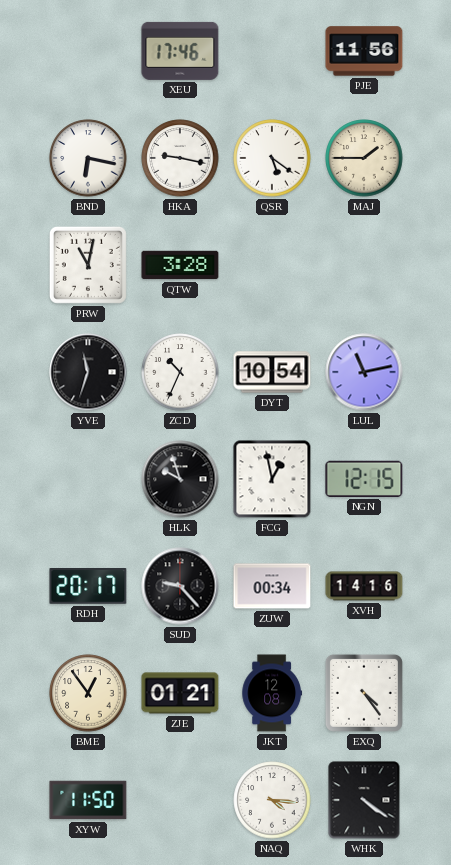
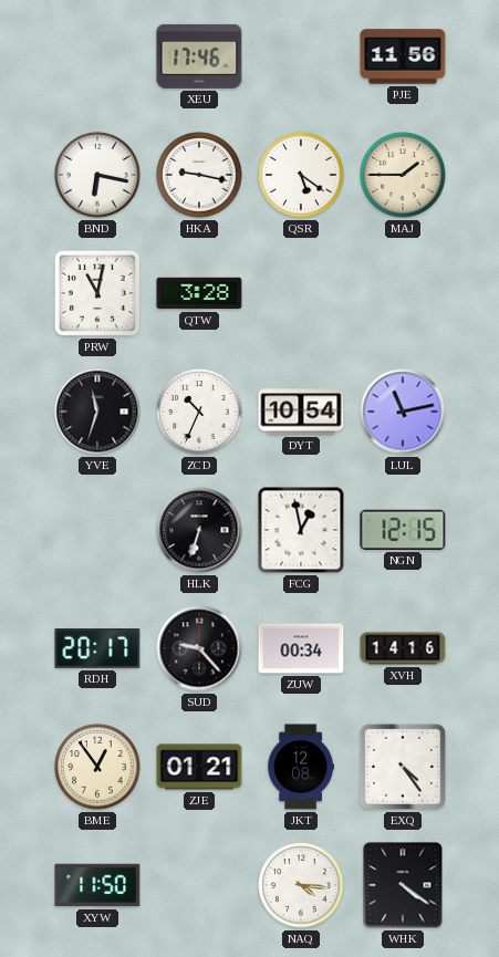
HLK: 9:57 -> 6:33
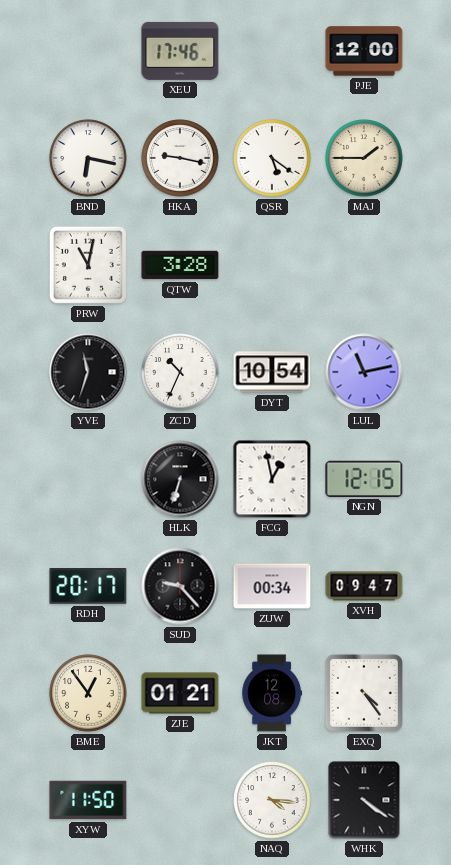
PJE: 11:56 -> 12:00
XVH: 14:16 -> 09:47
